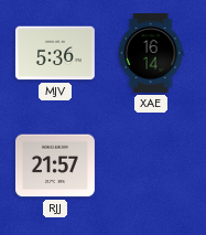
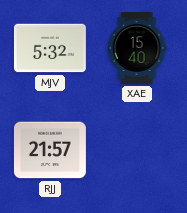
MJV: 5:36 -> 5:32
XAE: 16:14 -> 15:40
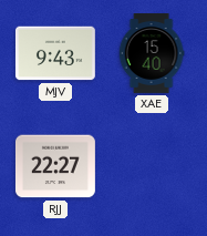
MJV: 5:32 -> 9:43
RJJ: 21:57 -> 22:27
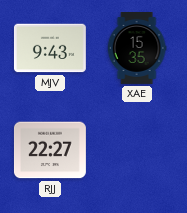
XAE: 15:40 -> 15:35
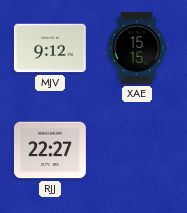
MJV: 9:43 -> 9:12
XAE: 15:35 -> 15:15
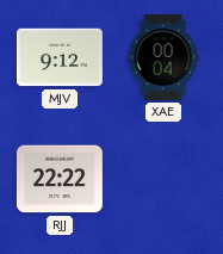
XAE: 15:15 -> 00:04
RJJ: 22:27 -> 22:22
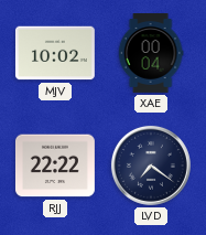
MJV: 9:12 -> 10:02
LVD: none -> 7:21
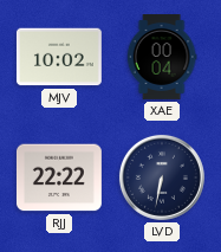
LVD: 7:21 -> 6:32
